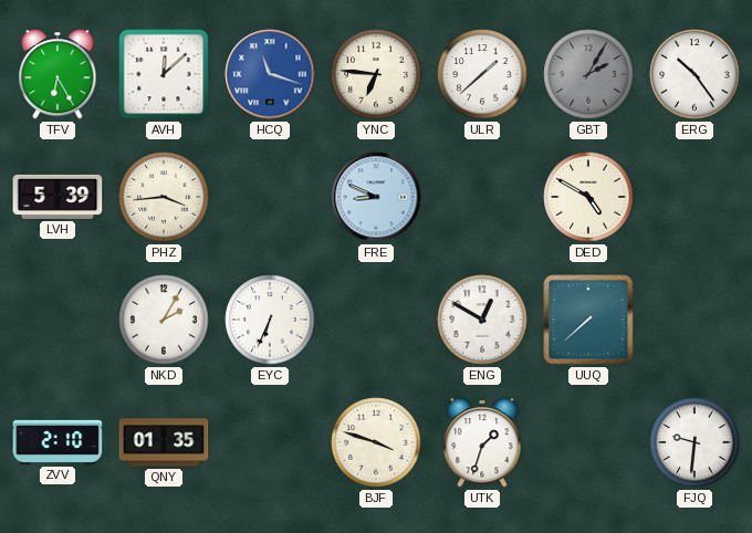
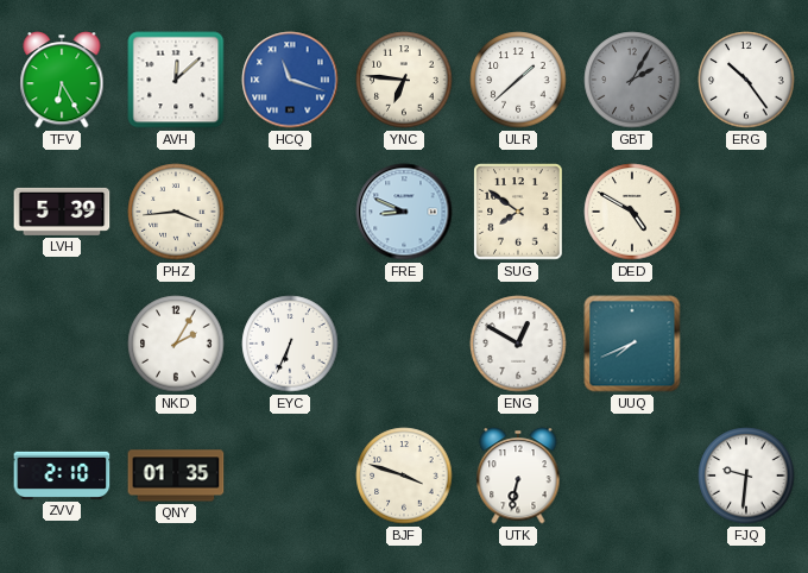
SUG: none -> 7:51
UUQ: 7:38 -> 7:41
UTK: 1:33 -> 6:32
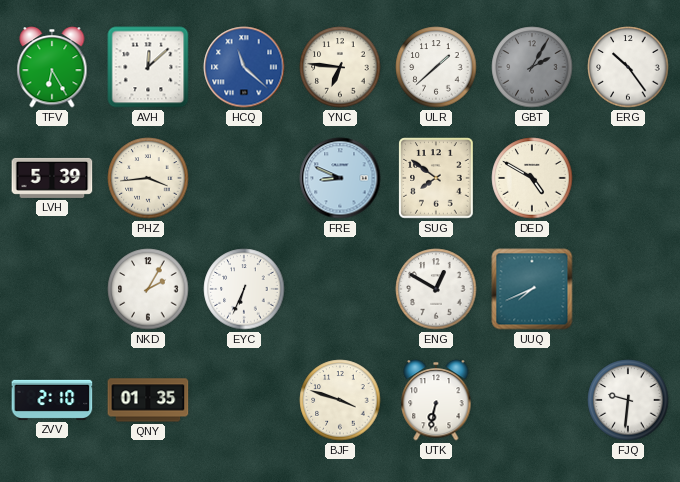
HCQ: 11:18 -> 11:22
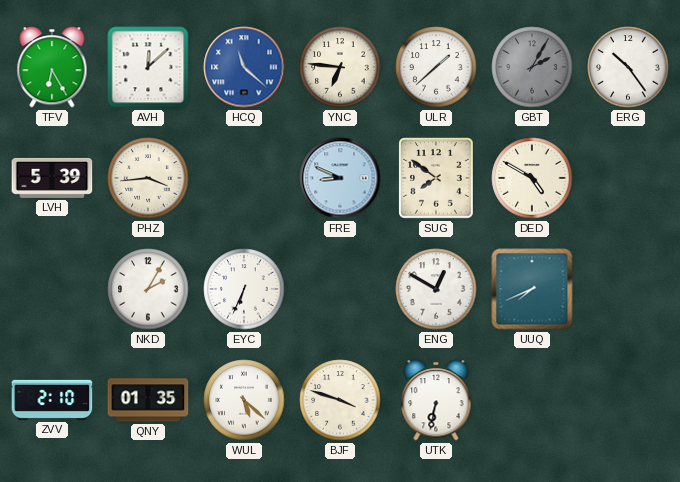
WUL: none -> 5:22
FJQ: 9:31 -> none
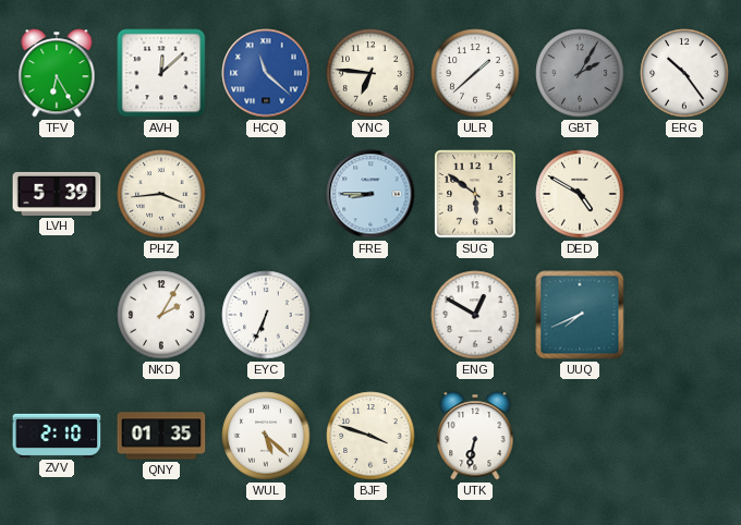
FRE: 8:49 -> 8:45
SUG: 7:51 -> 5:51
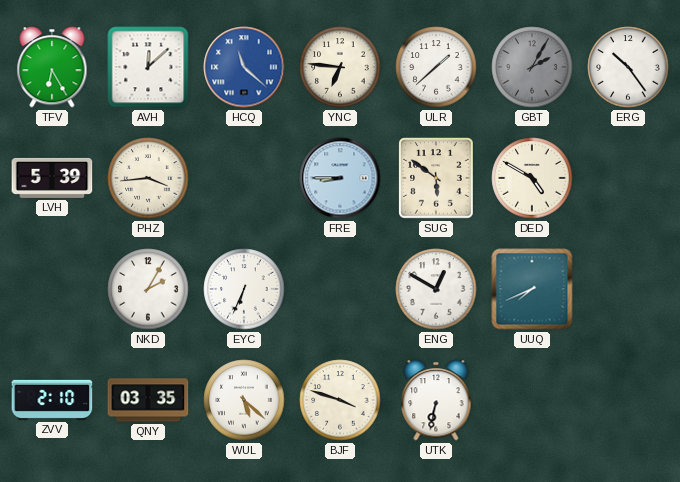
QNY: 01:35 -> 03:35
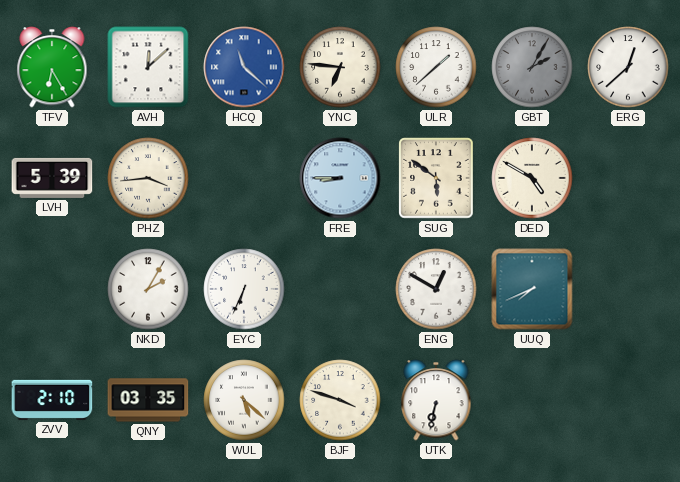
ERG: 10:24 -> 12:38
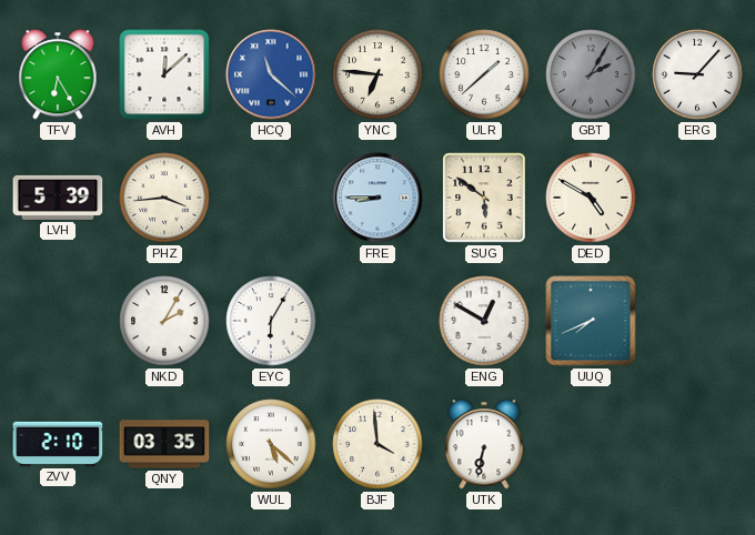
ERG: 12:38 -> 9:07
EYC: 6:34 -> 6:05
BJF: 3:48 -> 3:59
